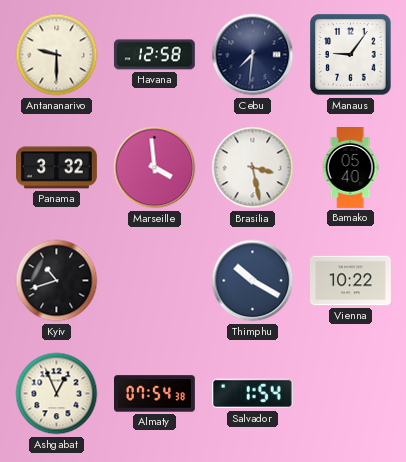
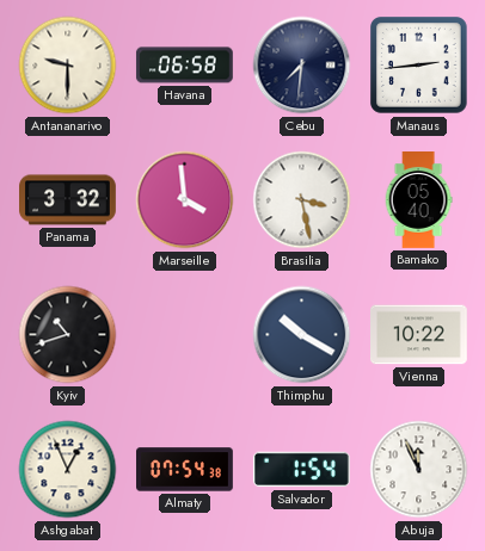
Havana: 12:58 -> 06:58
Manaus: 9:06 -> 2:44
Abuja: none -> 11:56
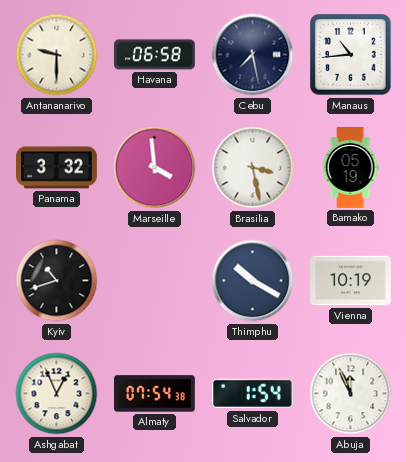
Cebu: 7:31 -> 7:28
Manaus: 2:44 -> 10:44
Bamako: 05:40 -> 05:19
Vienna: 10:22 -> 10:19
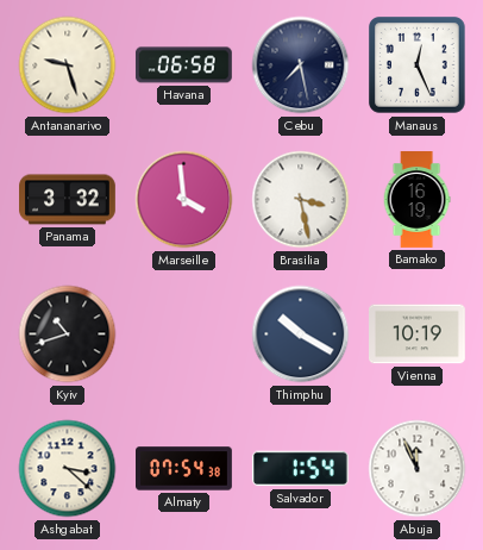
Antananarivo: 9:30 -> 9:27
Manaus: 10:44 -> 12:26
Bamako: 05:19 -> 16:19
Ashgabat: 12:56 -> 3:22
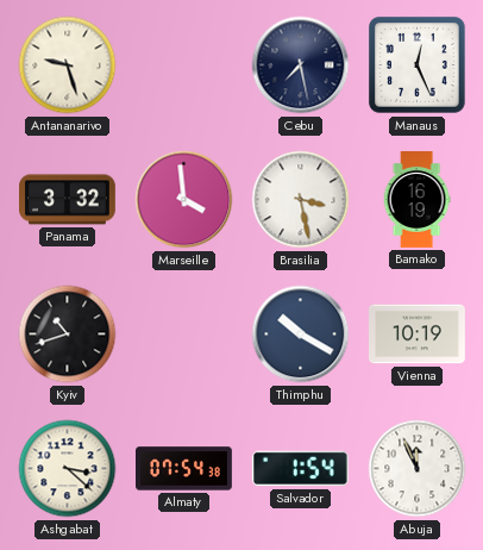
Havana: 06:58 -> none
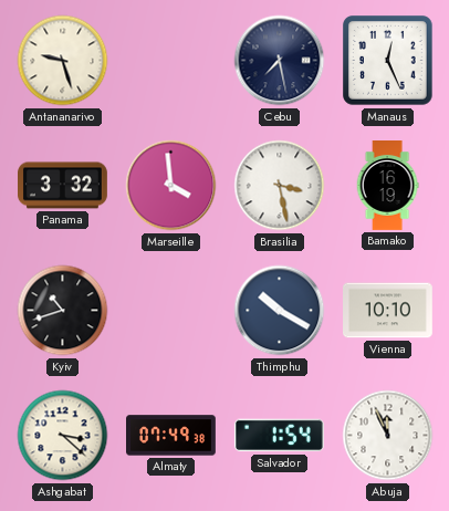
Vienna: 10:19 -> 10:10
Almaty: 07:54 -> 07:49
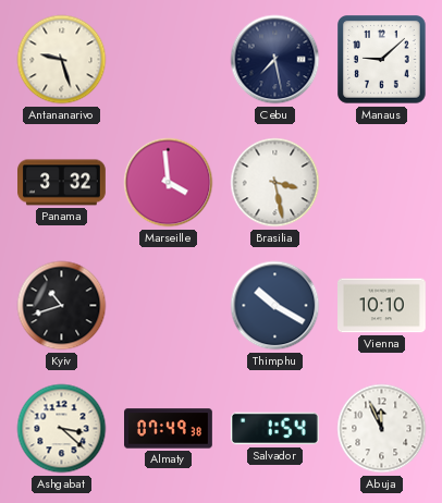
Manaus: 12:26 -> 9:08
Bamako: 16:19 -> none
